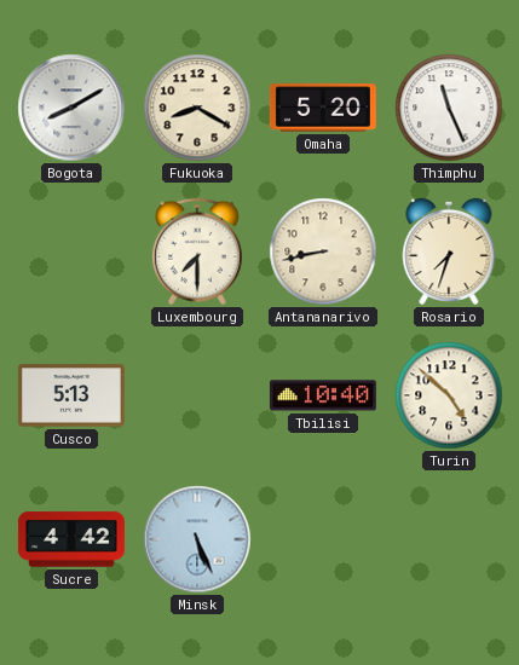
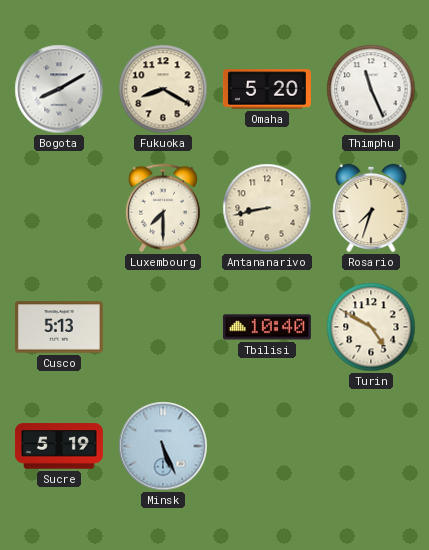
Turin: 4:52 -> 4:50
Sucre: 4:42 -> 5:19
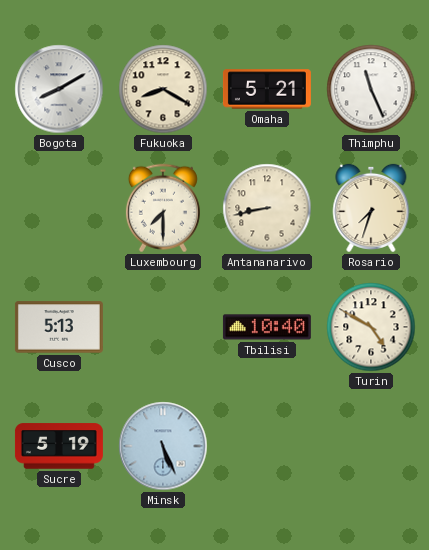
Omaha: 5:20 -> 5:21
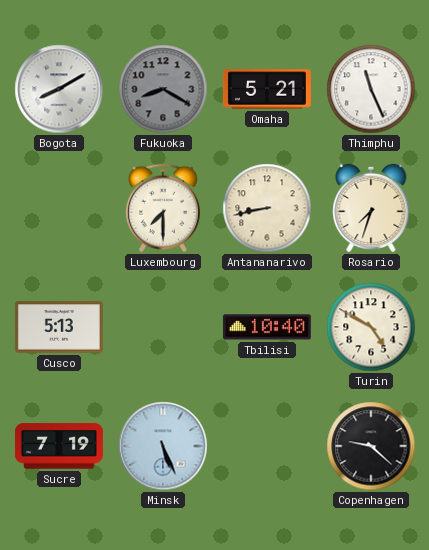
Fukuoka dial: cream -> grey
Sucre: 5:19 -> 7:19
Copenhagen: none -> 9:22
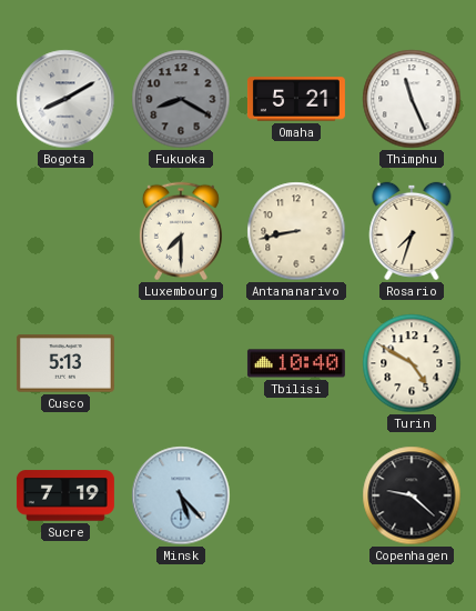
Minsk: 5:26 -> 5:23
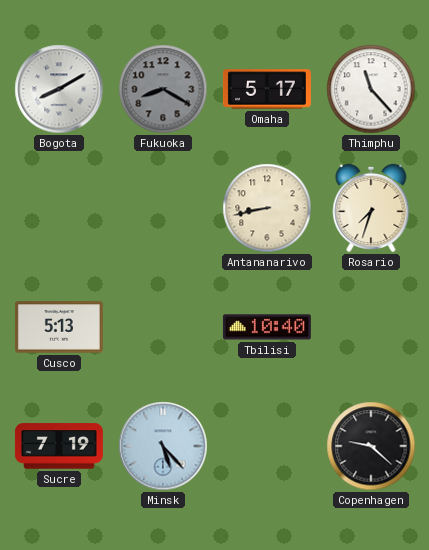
Omaha: 5:21 -> 5:17
Thimphu: 11:26 -> 11:23
Luxembourg: 7:30 -> none
Turin: 4:50 -> none
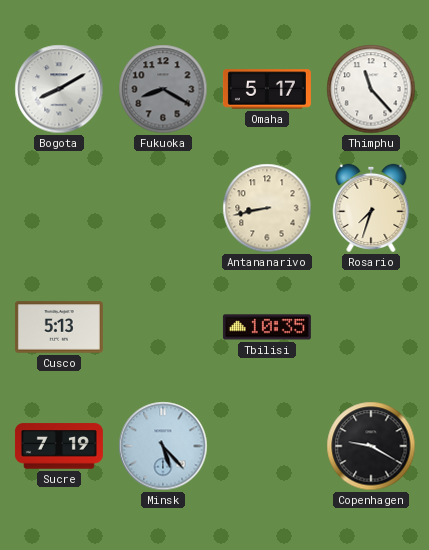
Tbilisi: 10:40 -> 10:35
Copenhagen: 9:22 -> 9:20
